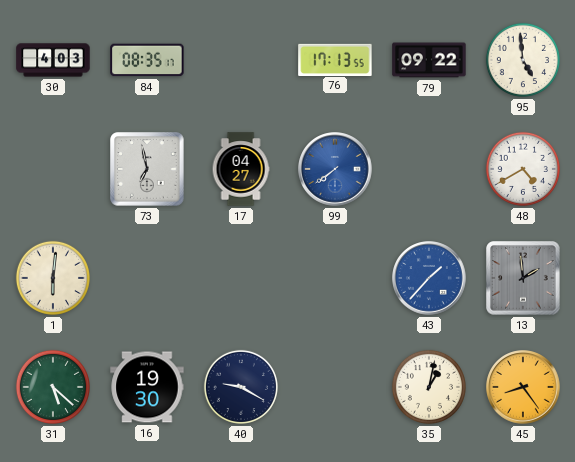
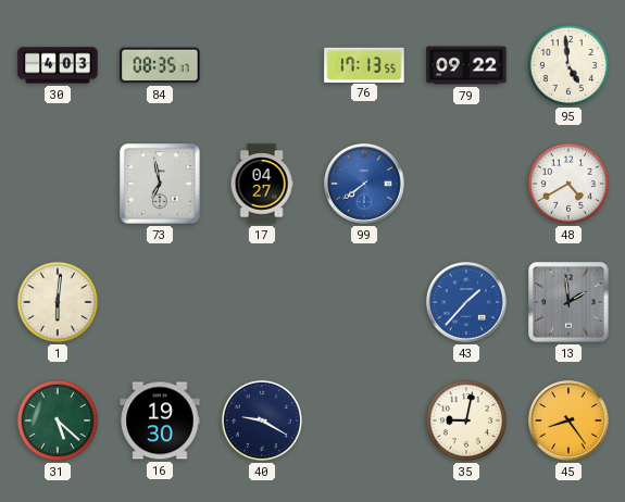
35: 1:02 -> 9:02
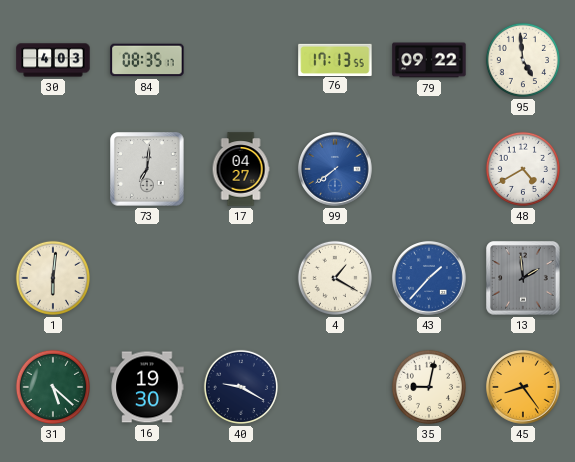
73: 6:58 -> 7:01
4: none -> 1:20
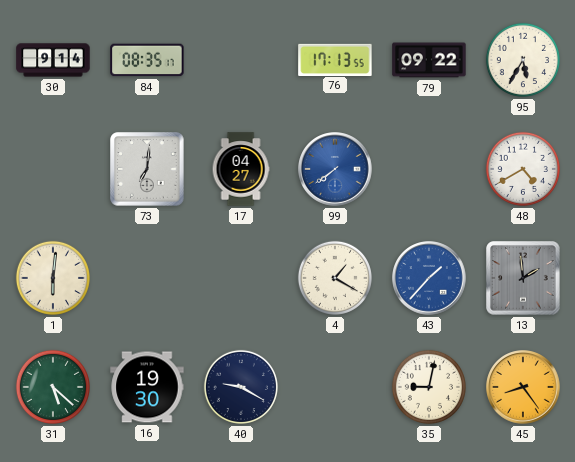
30: 4:03 -> 9:14
95: 4:59 -> 5:35
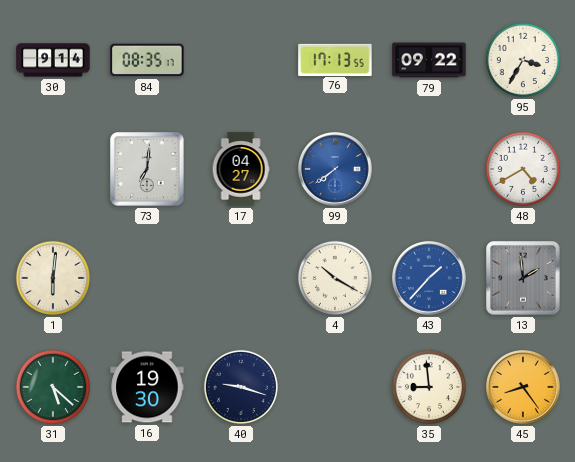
95: 5:35 -> 3:35
4: 1:20 -> 10:20
40: 9:20 -> 9:18
35: 9:02 -> 8:59
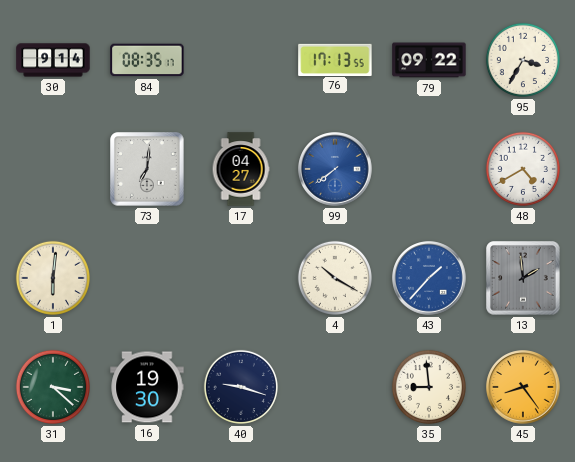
31: 5:22 -> 3:22
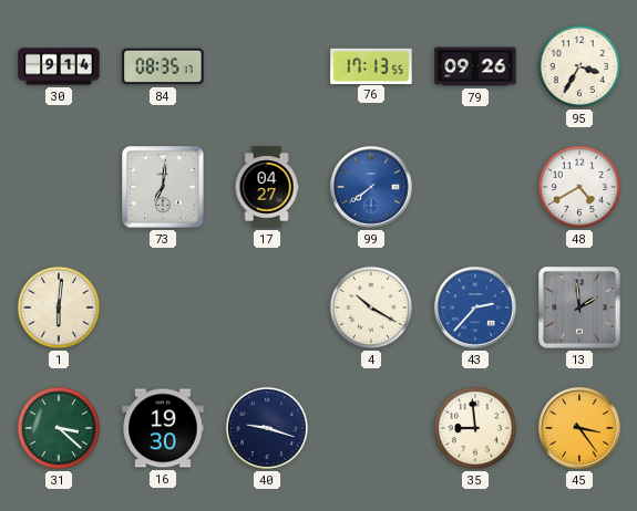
79: 09:22 -> 09:26
43: 1:37 -> 2:37
45: 8:24 -> 3:24
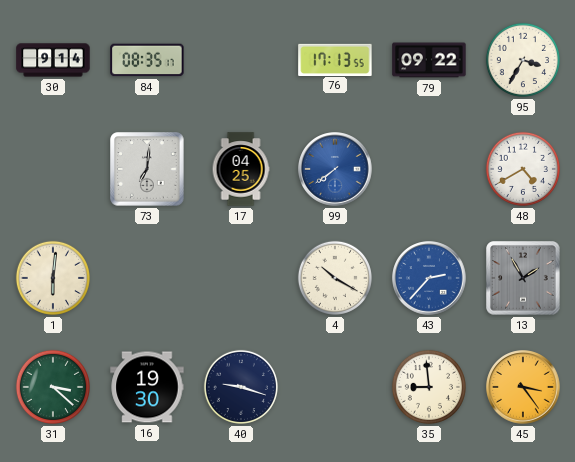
79: 09:26 -> 09:22
17: 04:27 -> 04:25
13: 1:59 -> 1:55
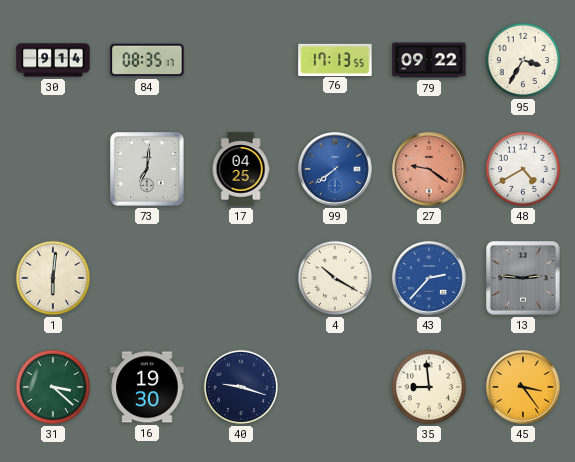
27: none -> 9:21
13: 1:55 -> 2:46
